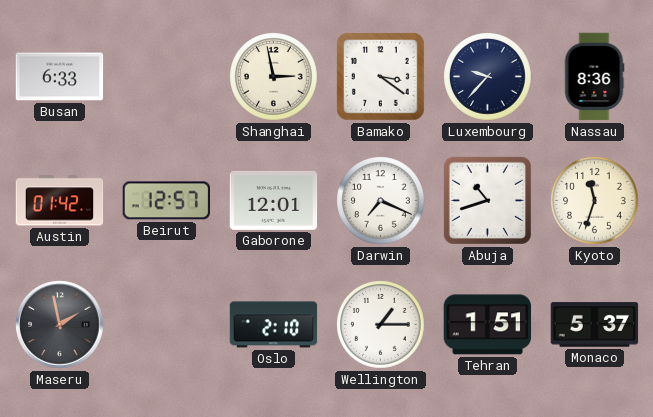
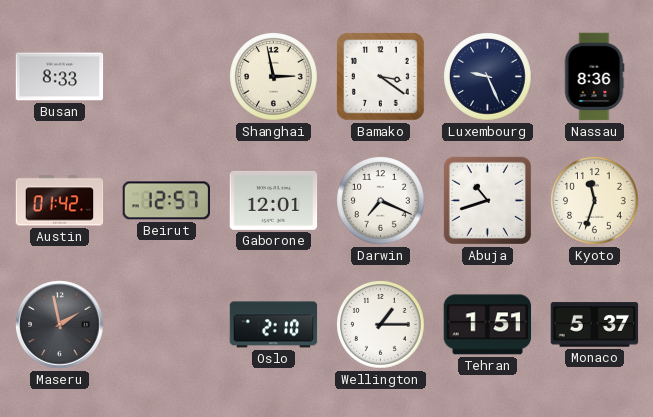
Busan: 6:33 -> 8:33
Luxembourg: 9:37 -> 9:26
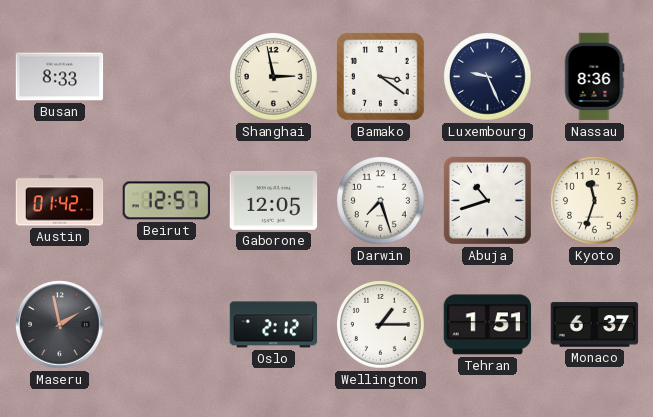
Gaborone: 12:01 -> 12:05
Darwin: 7:19 -> 7:27
Oslo: 2:10 -> 2:12
Monaco: 5:37 -> 6:37
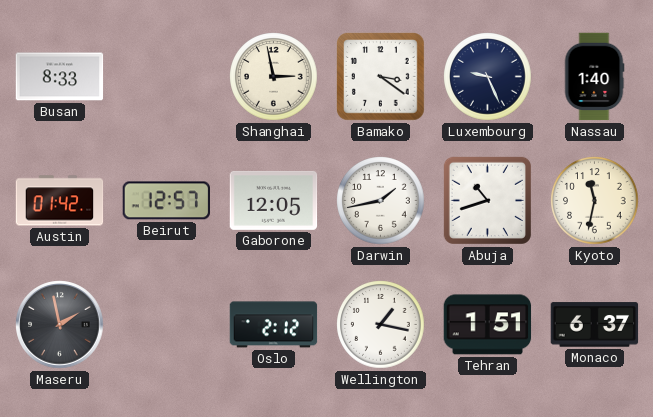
Nassau: 8:36 -> 1:40
Darwin: 7:27 -> 1:43
Kyoto: 11:33 -> 11:32
Wellington: 1:15 -> 1:17
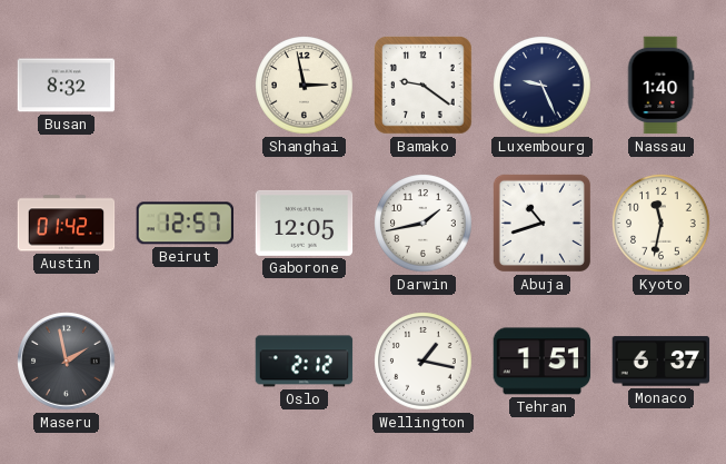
Busan: 8:33 -> 8:32
Bamako: 3:21 -> 9:21
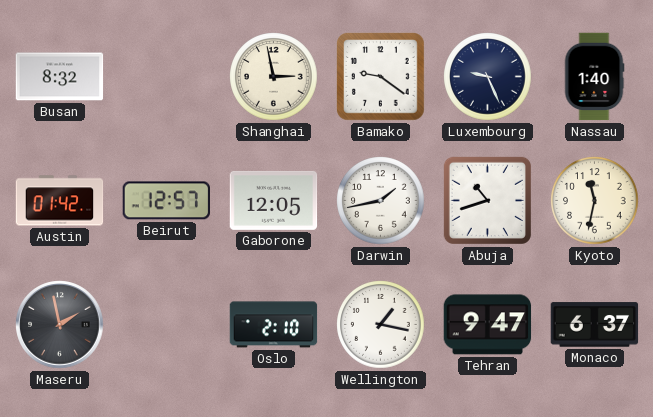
Oslo: 2:12 -> 2:10
Tehran: 1:51 -> 9:47
